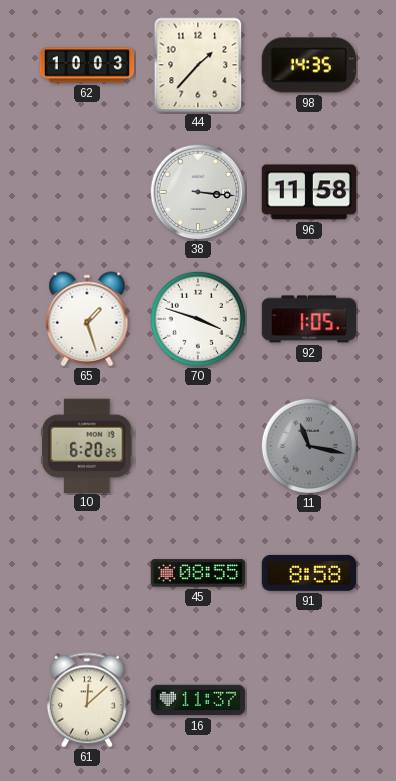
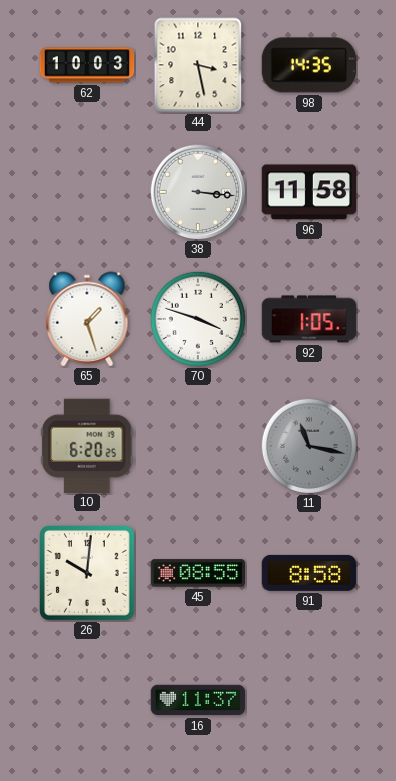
44: 1:37 -> 3:28
26: none -> 10:01
61: 12:08 -> none
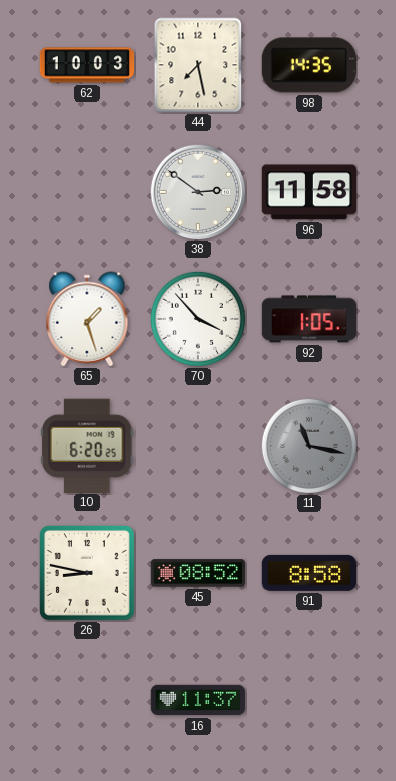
44: 3:28 -> 7:28
38: 3:16 -> 2:51
70: 3:48 -> 3:53
26: 10:01 -> 8:47
45: 08:55 -> 08:52
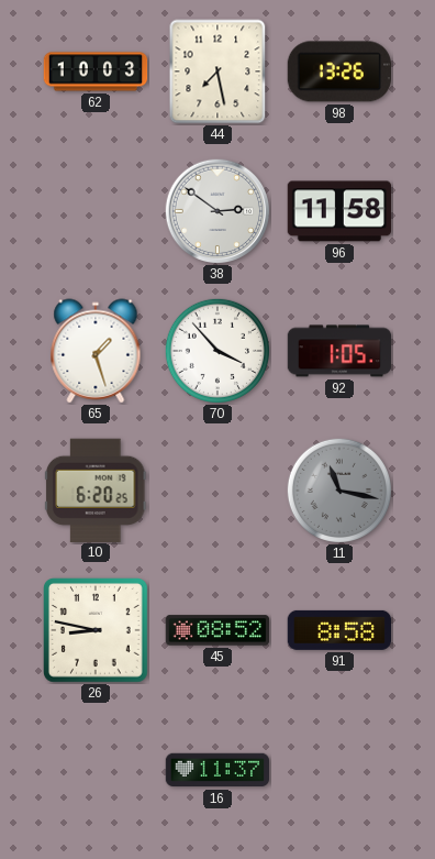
98: 14:35 -> 13:26
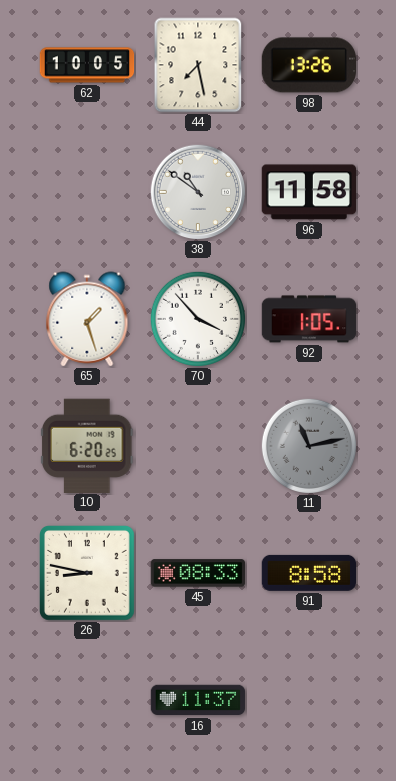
62: 10:03 -> 10:05
38: 2:51 -> 10:51
11: 11:17 -> 11:13
45: 08:52 -> 08:33
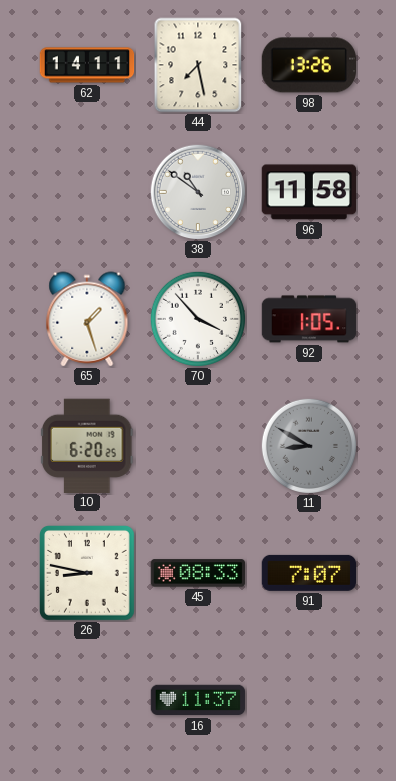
62: 10:05 -> 14:11
11: 11:13 -> 8:50
91: 8:58 -> 7:07
